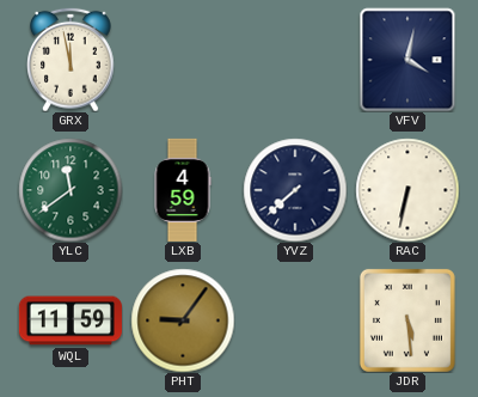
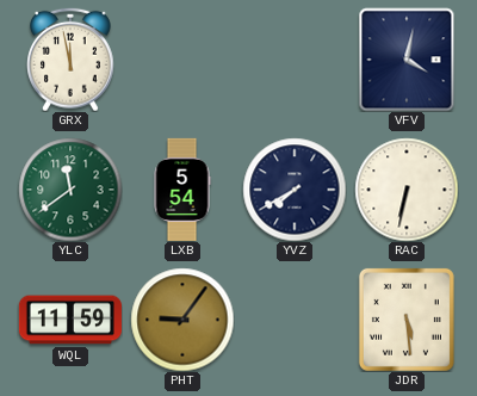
LXB: 4:59 -> 5:54
YVZ: 7:38 -> 7:40
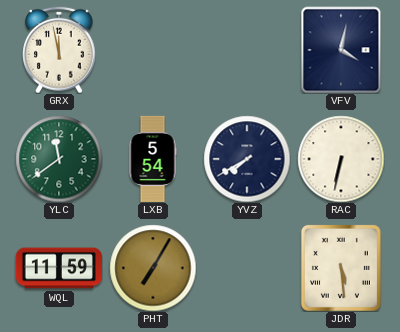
PHT: 9:06 -> 7:05
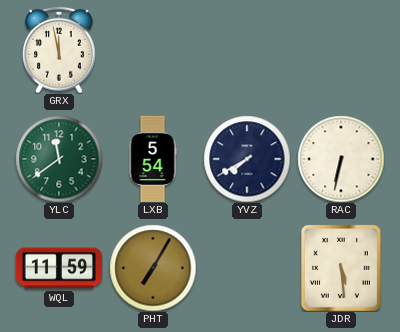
VFV: 4:02 -> none
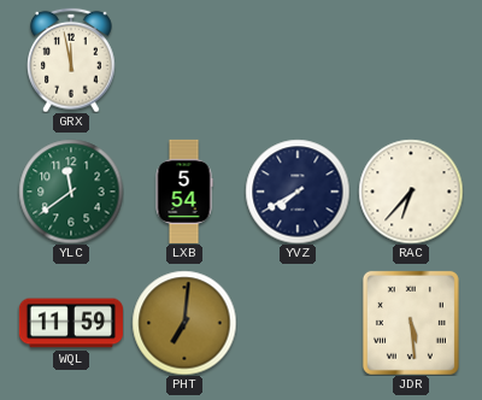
RAC: 6:32 -> 6:37
PHT: 7:05 -> 7:01
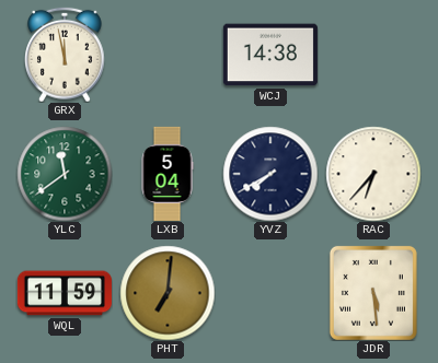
WCJ: none -> 14:38
LXB: 5:54 -> 5:04
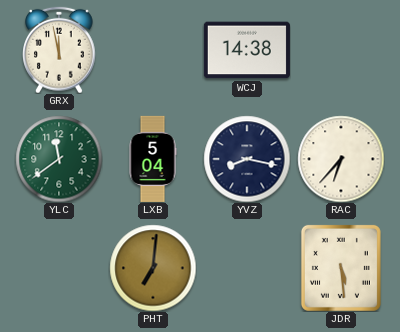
YVZ: 7:40 -> 8:17
WQL: 11:59 -> none
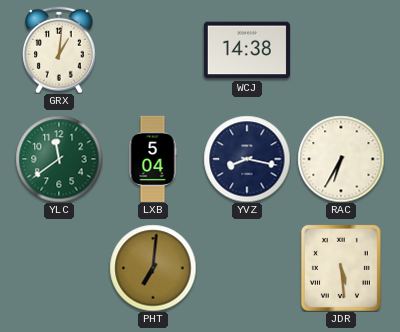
GRX: 11:58 -> 1:01
RAC: 6:37 -> 6:35
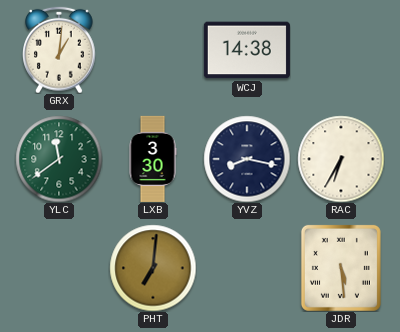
LXB: 5:04 -> 3:30
